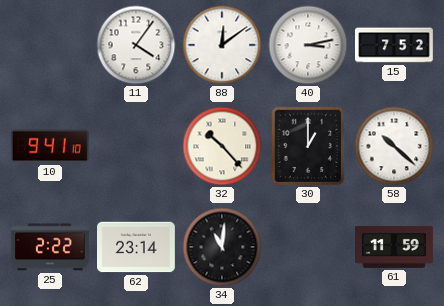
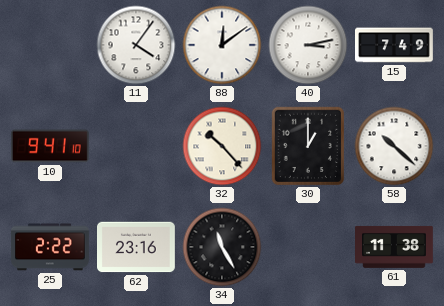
15: 7:52 -> 7:49
62: 23:14 -> 23:16
34: 11:01 -> 11:25
61: 11:59 -> 11:38
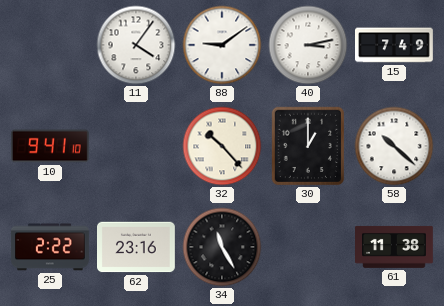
88: 12:09 -> 9:09
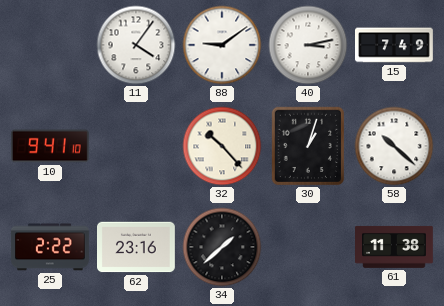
30: 1:00 -> 1:03
34: 11:25 -> 1:38
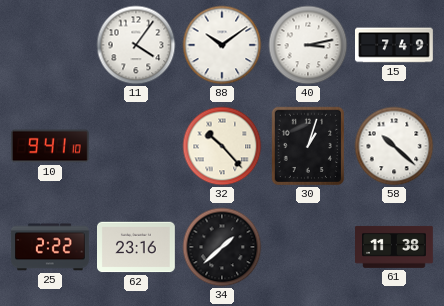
88: 9:09 -> 10:09
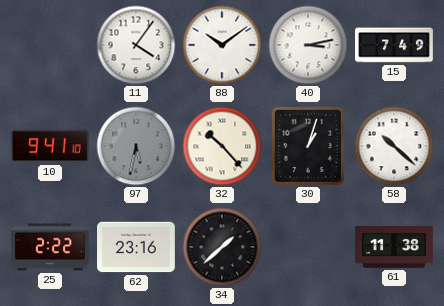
97: none -> 5:32
